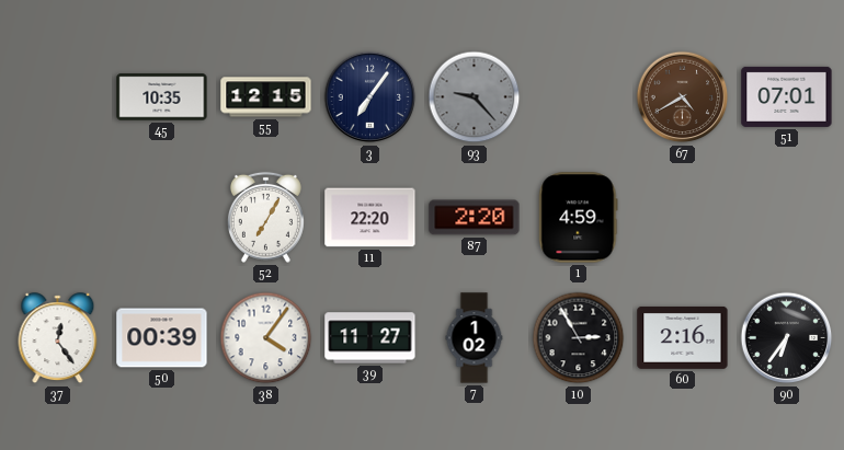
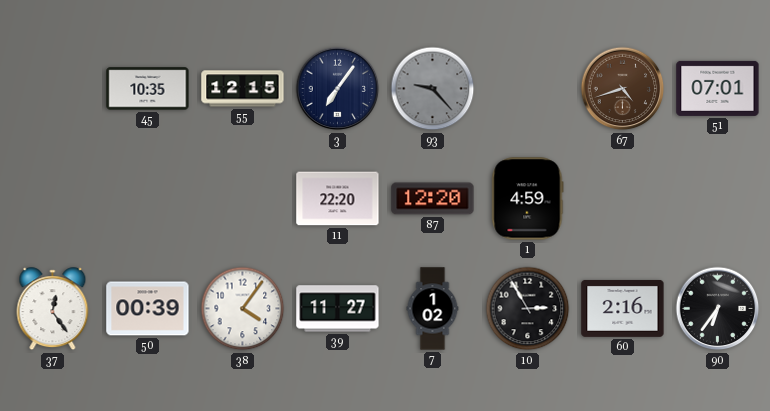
67: 4:40 -> 4:42
52: 7:05 -> none
87: 2:20 -> 12:20
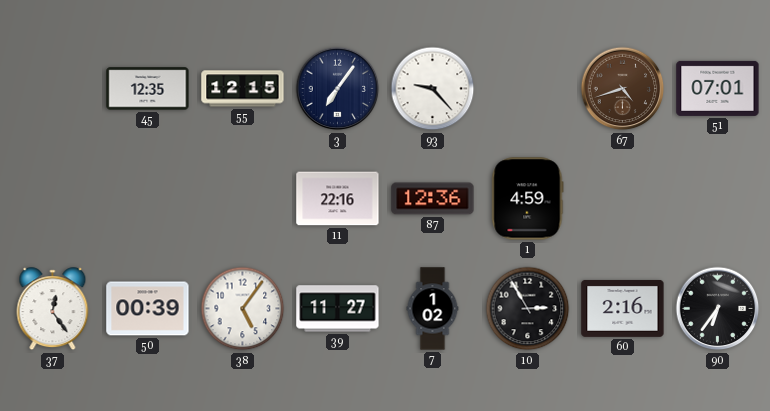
45: 10:35 -> 12:35
93 dial: grey -> white
11: 22:20 -> 22:16
87: 12:20 -> 12:36
38: 4:06 -> 5:06
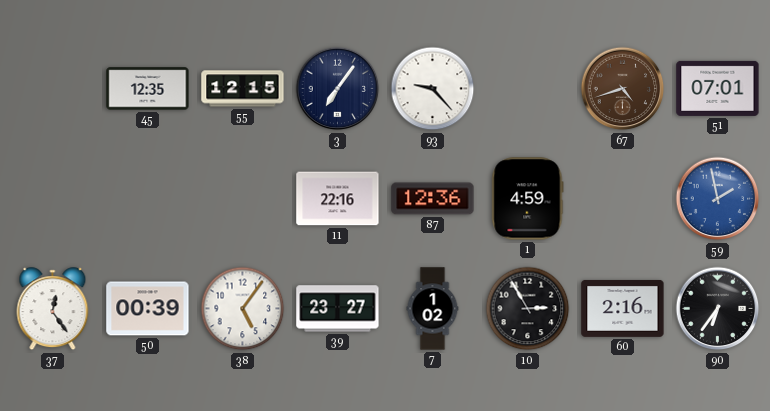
59: none -> 1:58
39: 11:27 -> 23:27
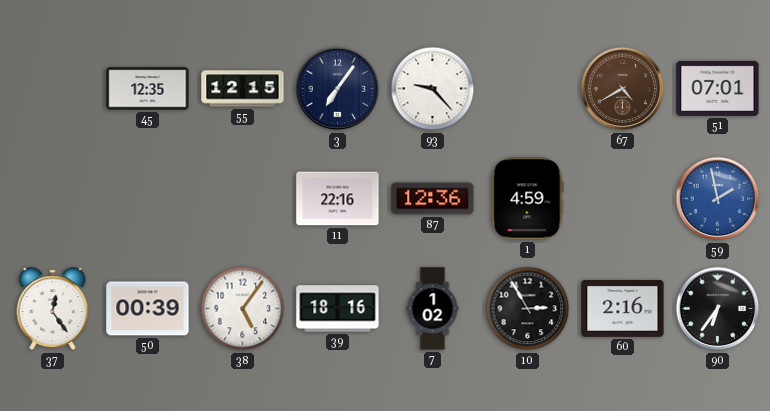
67: 4:42 -> 4:40
39: 23:27 -> 18:16
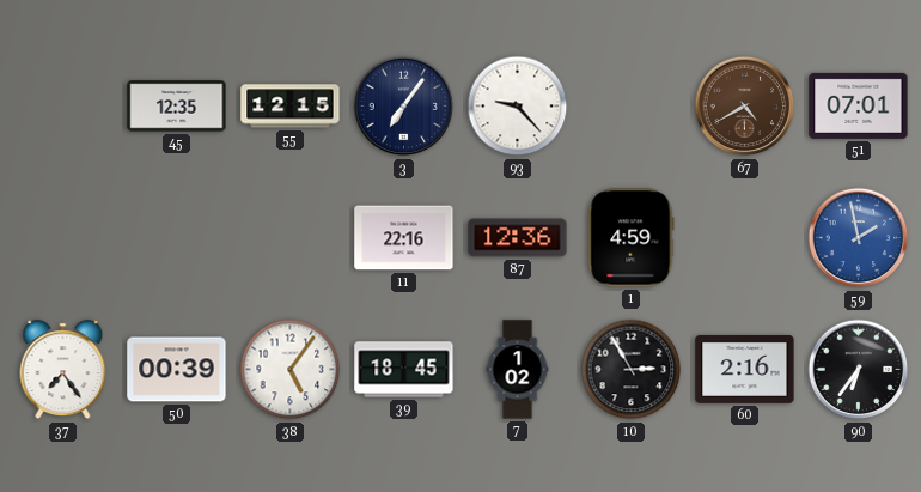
37: 12:24 -> 7:24
39: 18:16 -> 18:45
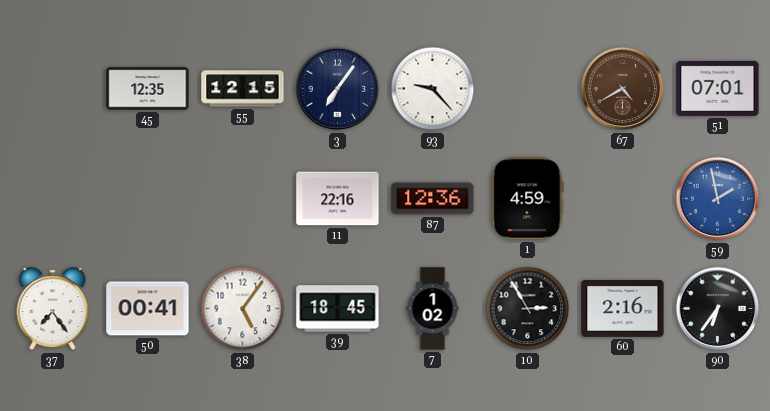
50: 00:39 -> 00:41
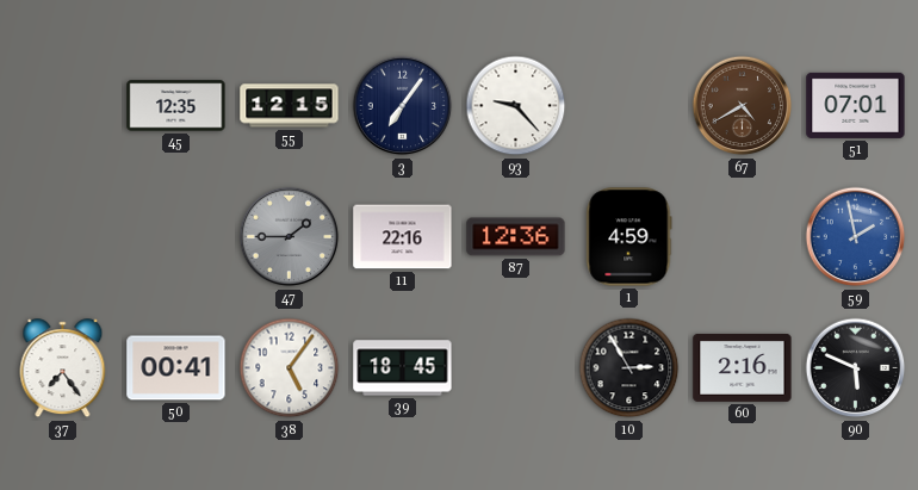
47: none -> 1:45
7: 1:02 -> none
90: 6:36 -> 5:49
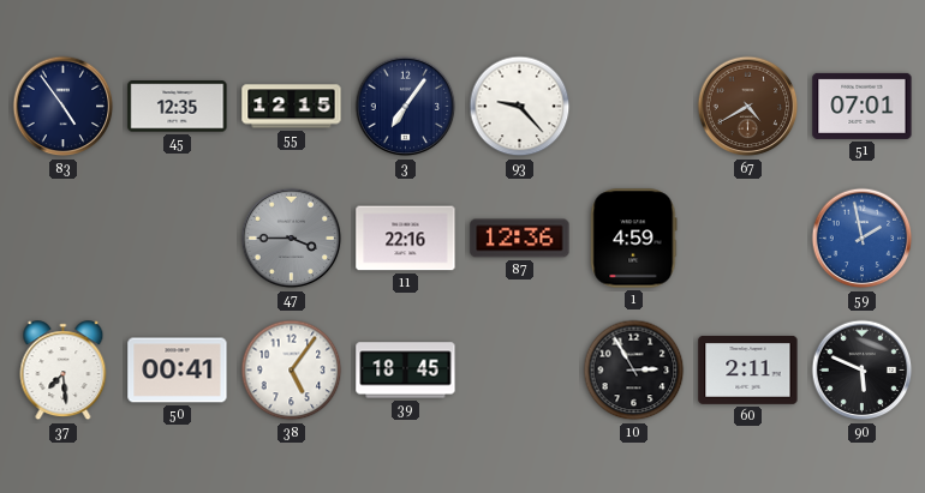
83: none -> 4:54
47: 1:45 -> 3:45
37: 7:24 -> 7:29
60: 2:16 -> 2:11
